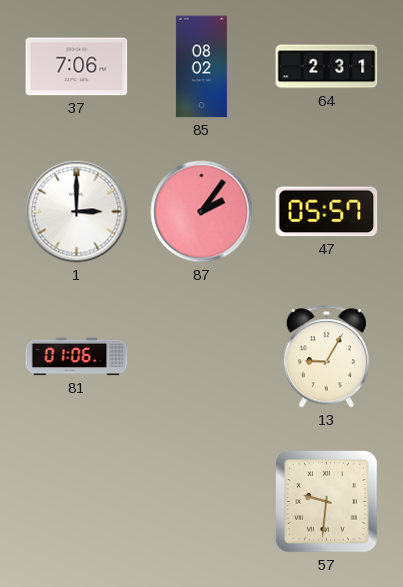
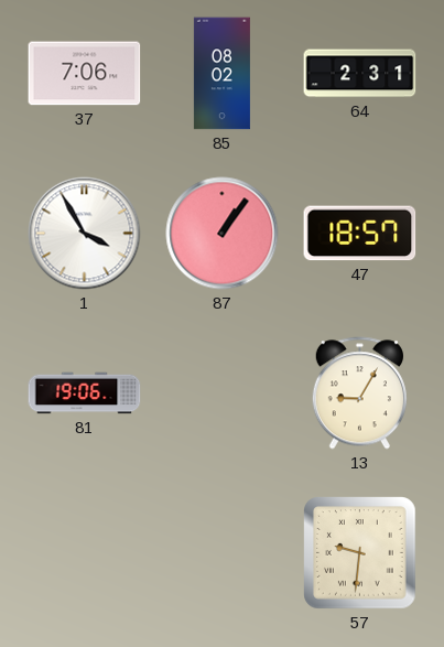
1: 3:00 -> 3:55
87: 2:06 -> 1:06
47: 05:57 -> 18:57
81: 01:06 -> 19:06
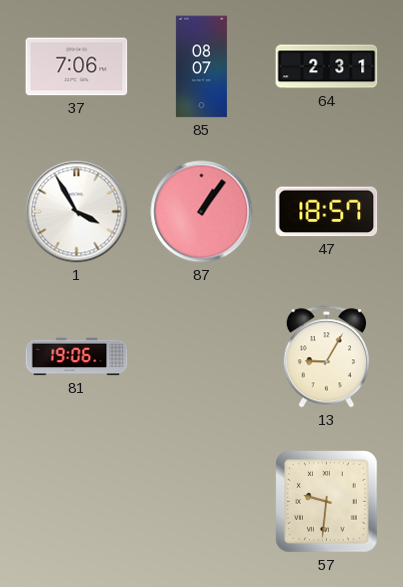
85: 08:02 -> 08:07
